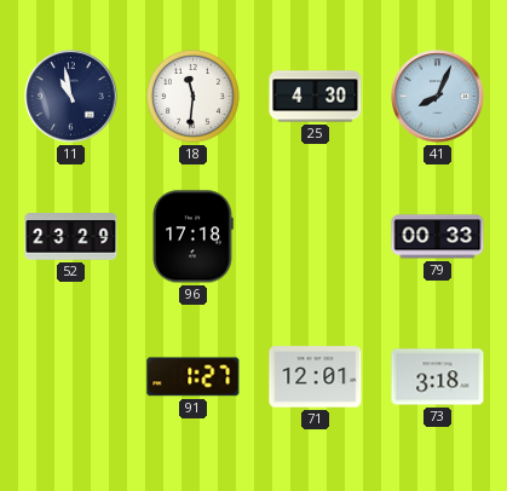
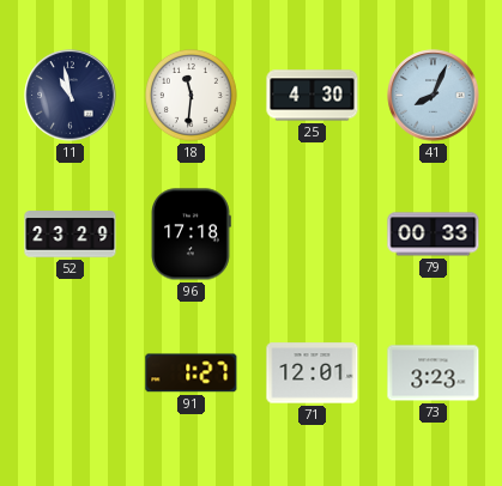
73: 3:18 -> 3:23
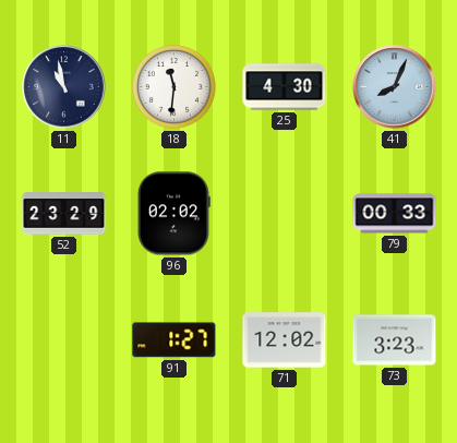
96: 17:18 -> 02:02
71: 12:01 -> 12:02
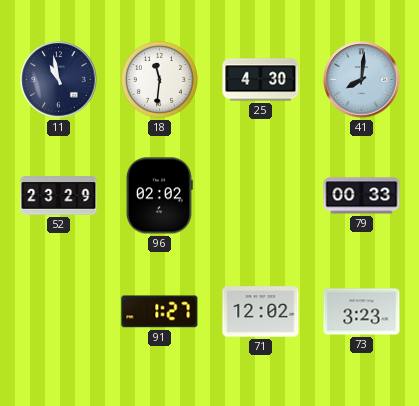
41: 8:04 -> 8:01
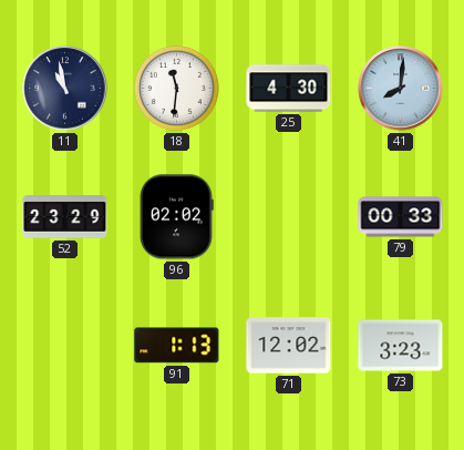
91: 1:27 -> 1:13
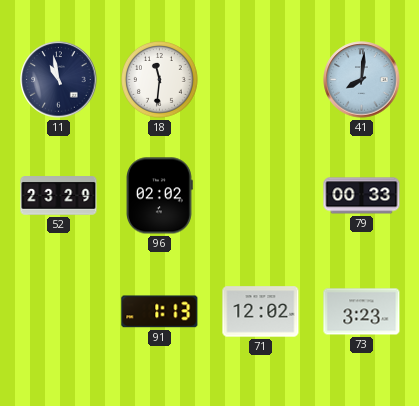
25: 4:30 -> none
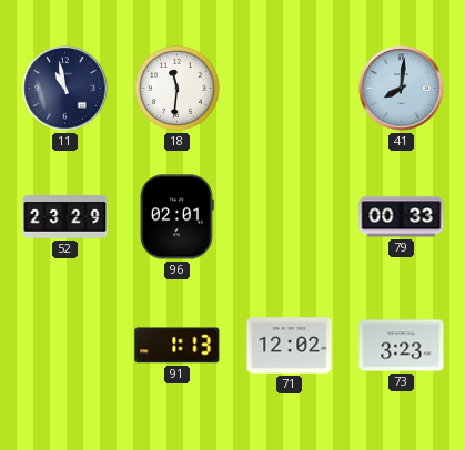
96: 02:02 -> 02:01
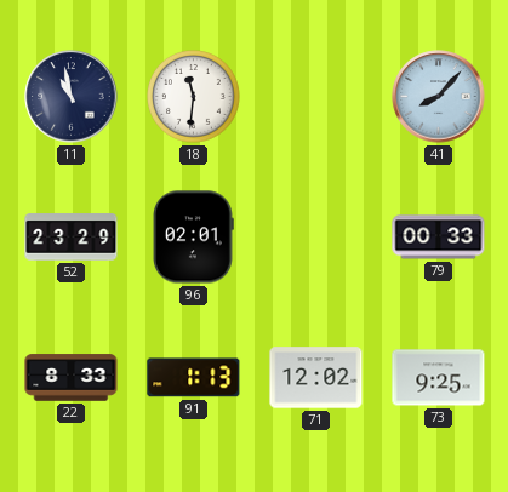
41: 8:01 -> 8:07
22: none -> 8:33
73: 3:23 -> 9:25
